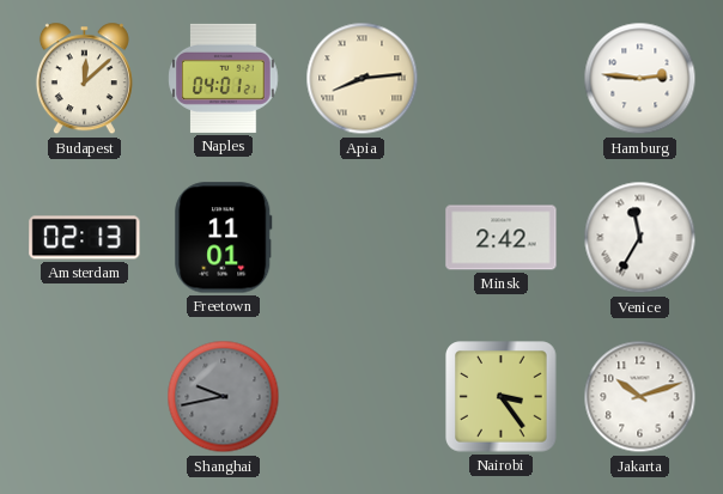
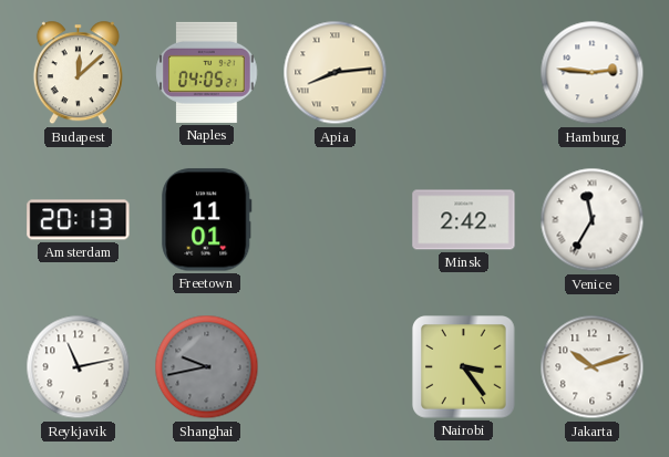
Naples: 04:01 -> 04:05
Amsterdam: 02:13 -> 20:13
Reykjavik: none -> 11:13
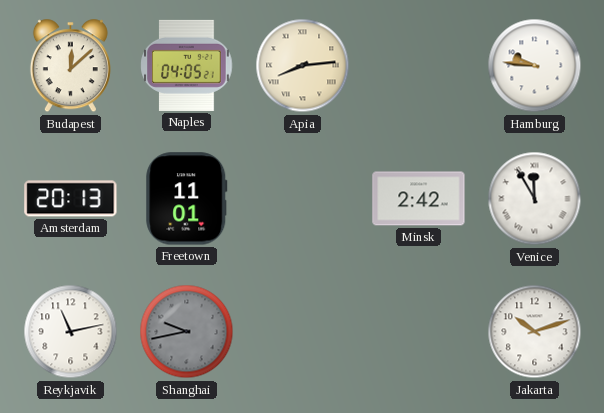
Hamburg: 2:46 -> 9:46
Venice: 11:35 -> 11:55
Nairobi: 3:24 -> none
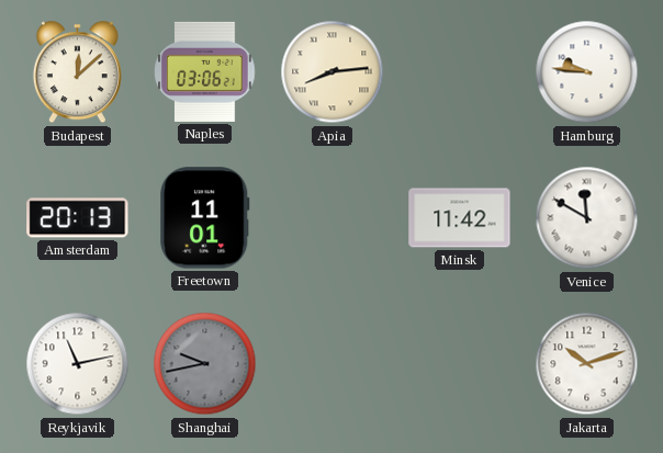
Naples: 04:05 -> 03:06
Minsk: 2:42 -> 11:42
Venice: 11:55 -> 11:50
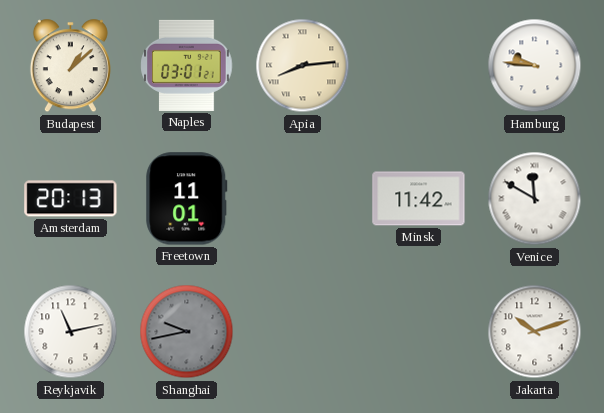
Budapest: 12:08 -> 1:08
Naples: 03:06 -> 03:01
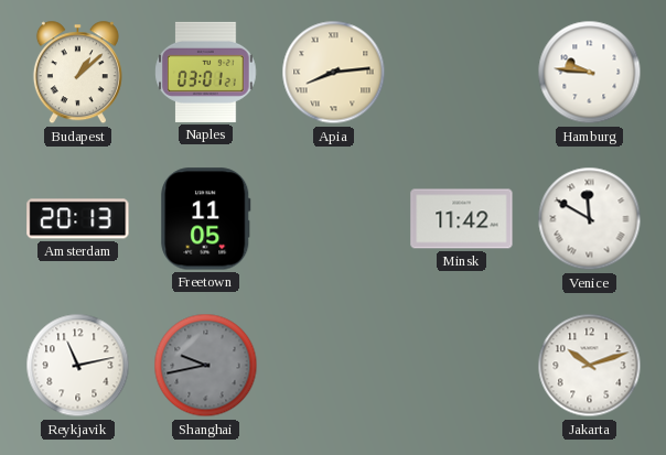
Freetown: 11:01 -> 11:05
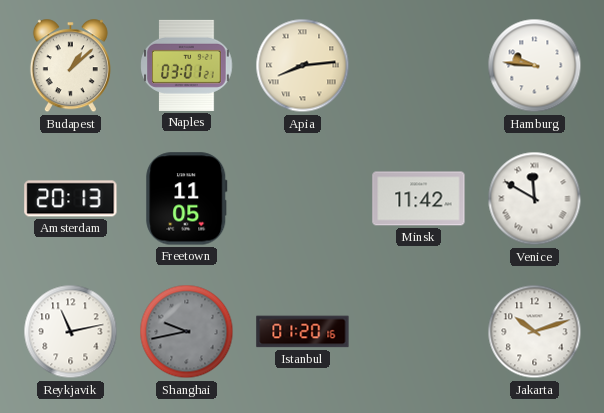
Istanbul: none -> 01:20
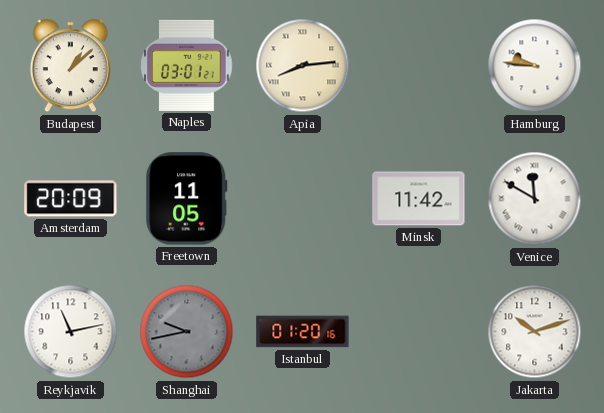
Amsterdam: 20:13 -> 20:09
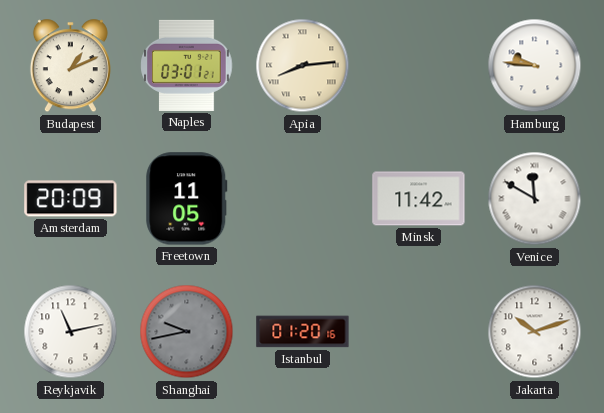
Budapest: 1:08 -> 1:11
